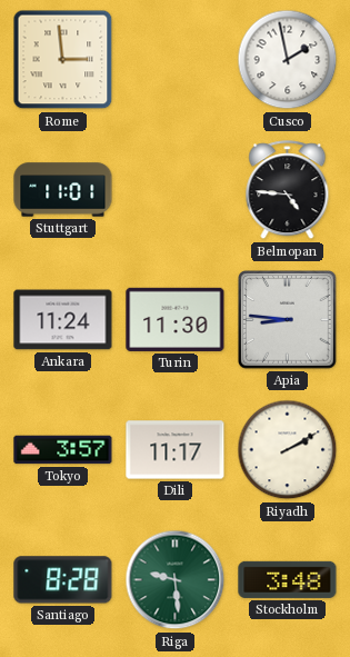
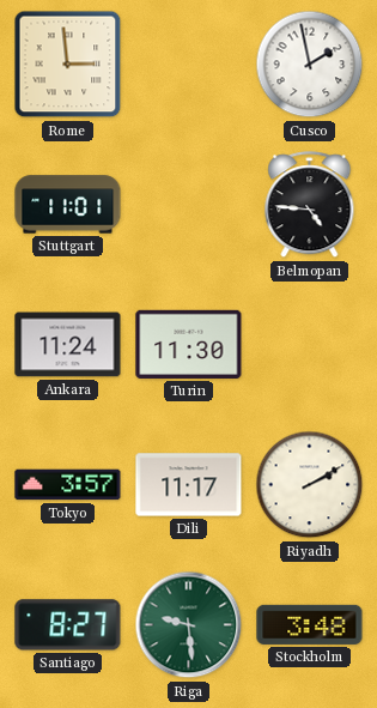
Apia: 8:46 -> none
Santiago: 8:28 -> 8:27
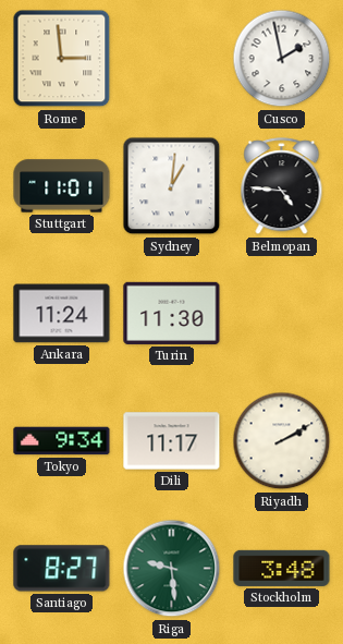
Sydney: none -> 1:01
Tokyo: 3:57 -> 9:34
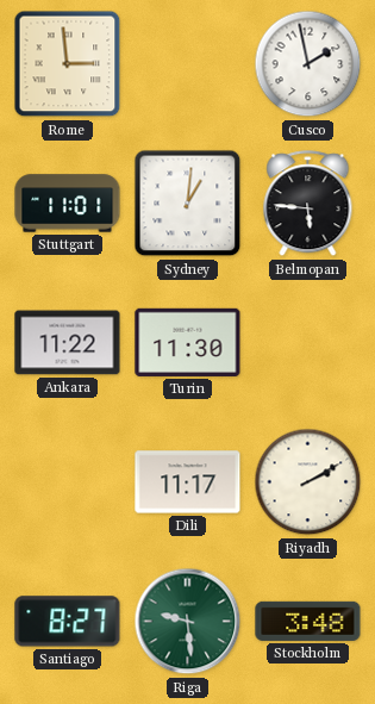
Belmopan: 4:46 -> 5:46
Ankara: 11:24 -> 11:22
Tokyo: 9:34 -> none
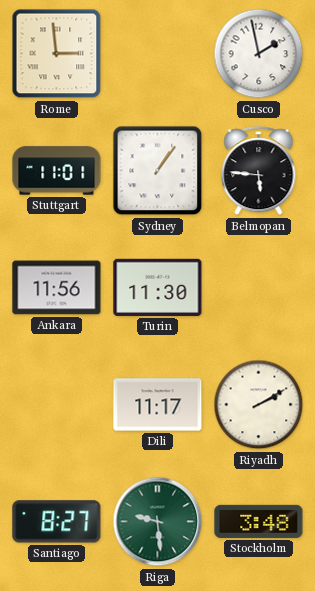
Sydney: 1:01 -> 1:06
Ankara: 11:22 -> 11:56
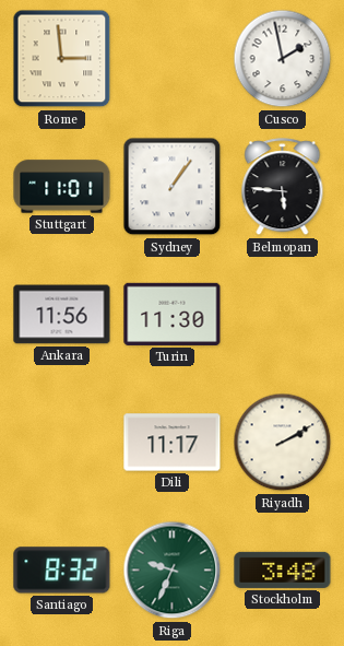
Santiago: 8:27 -> 8:32
Riga: 9:29 -> 9:34
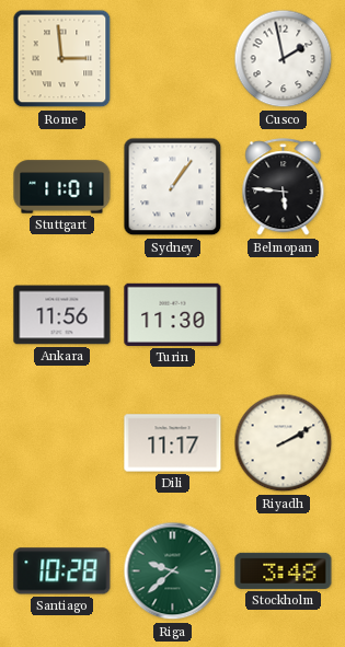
Santiago: 8:32 -> 10:28
Riga: 9:34 -> 9:38
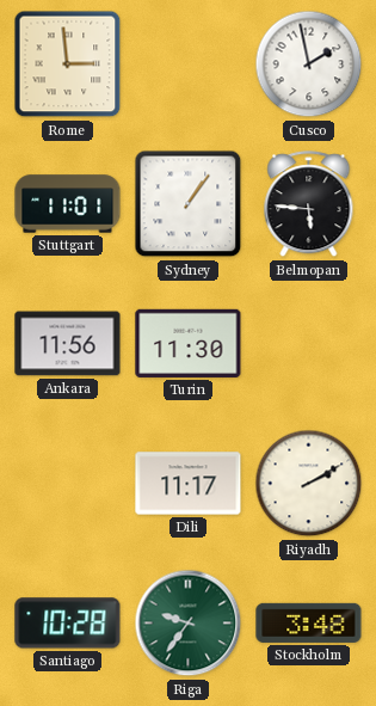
Riga: 9:38 -> 9:36
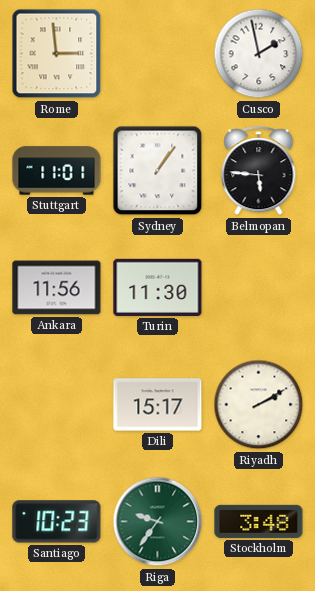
Dili: 11:17 -> 15:17
Santiago: 10:28 -> 10:23
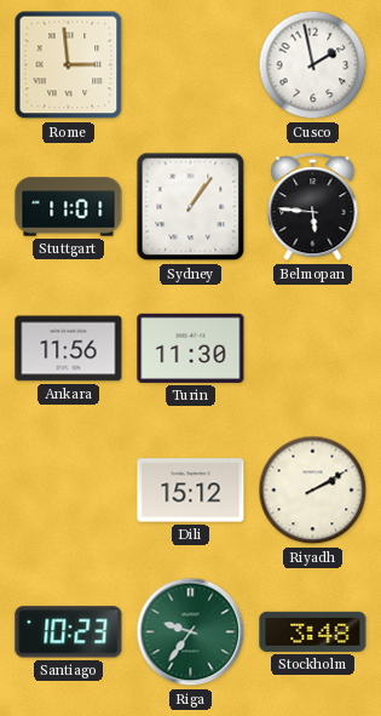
Dili: 15:17 -> 15:12
